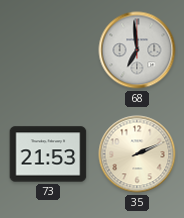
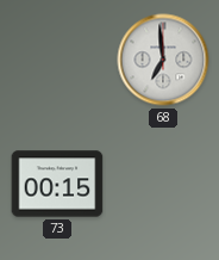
73: 21:53 -> 00:15
35: 2:11 -> none
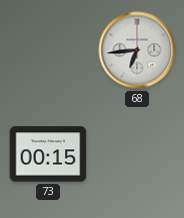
68: 6:59 -> 6:44
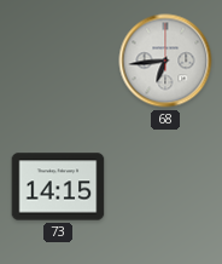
73: 00:15 -> 14:15
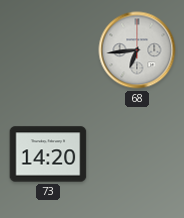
73: 14:15 -> 14:20
